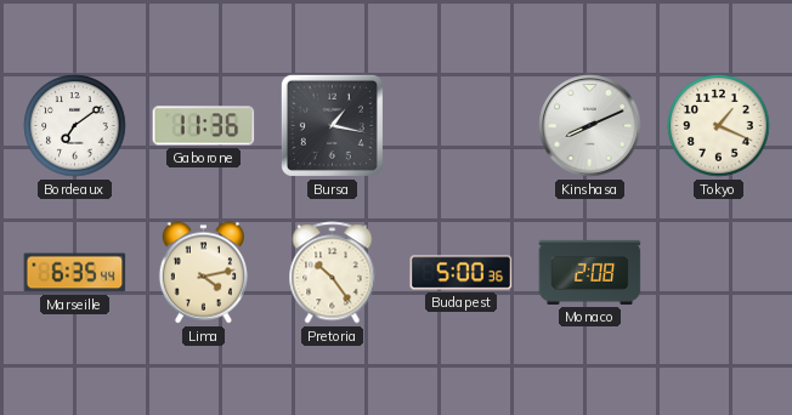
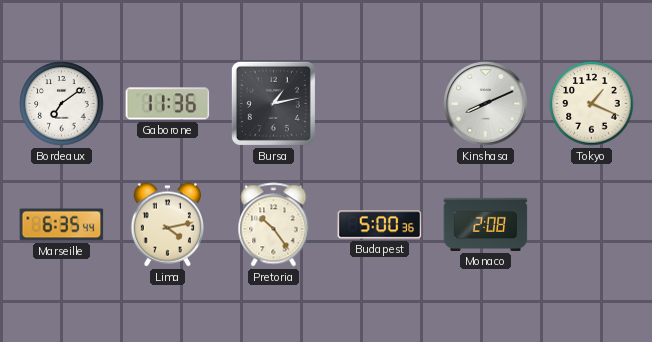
Bursa: 1:17 -> 1:13
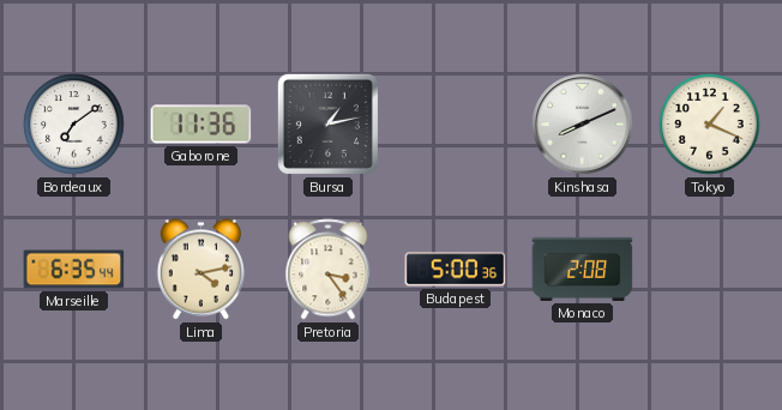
Pretoria: 10:24 -> 3:24
